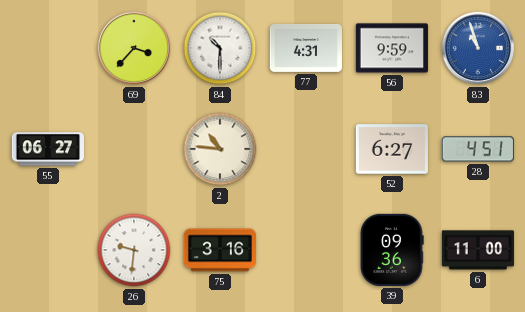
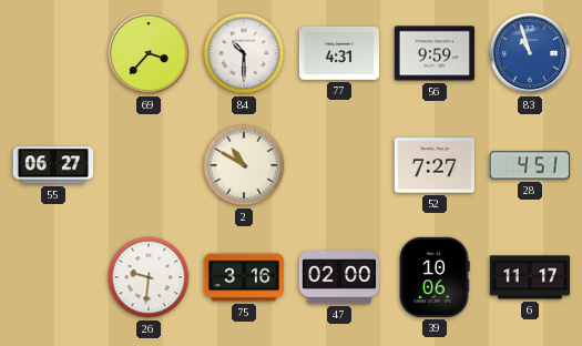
2: 10:46 -> 10:50
52: 6:27 -> 7:27
47: none -> 02:00
39: 09:36 -> 10:06
6: 11:00 -> 11:17
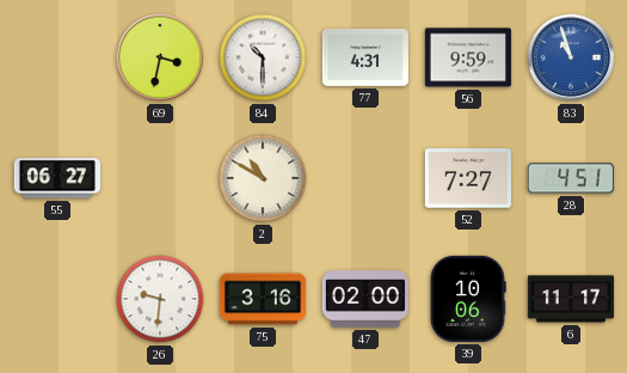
69: 3:37 -> 3:32
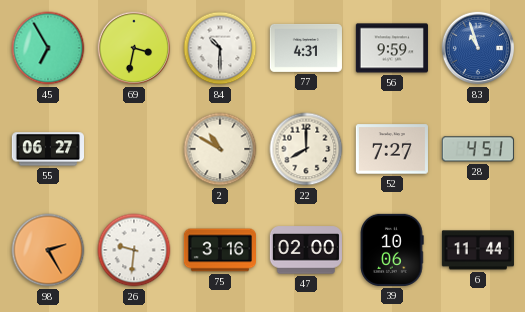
45: none -> 6:55
22: none -> 8:00
98: none -> 2:25
6: 11:17 -> 11:44
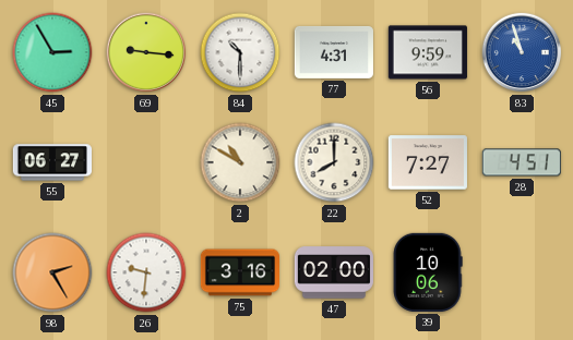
45: 6:55 -> 2:55
69: 3:32 -> 9:16
6: 11:44 -> none
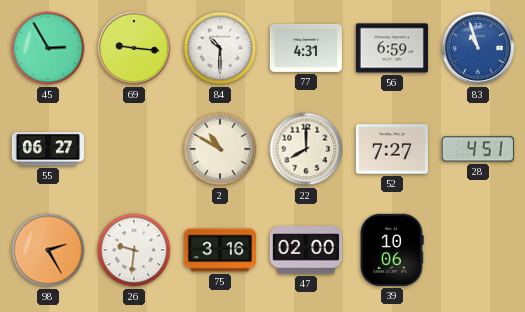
56: 9:59 -> 6:59
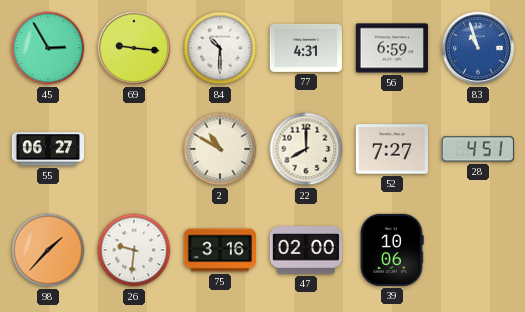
98: 2:25 -> 1:37
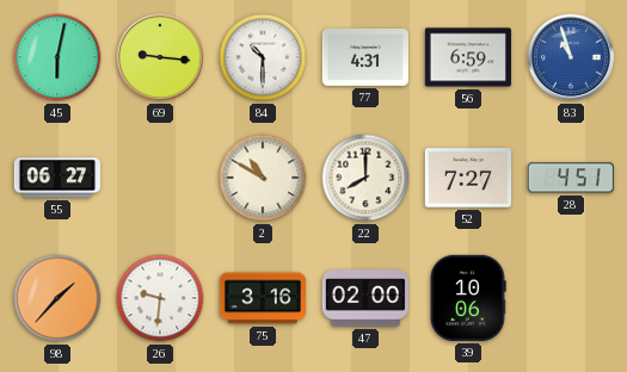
45: 2:55 -> 6:02
